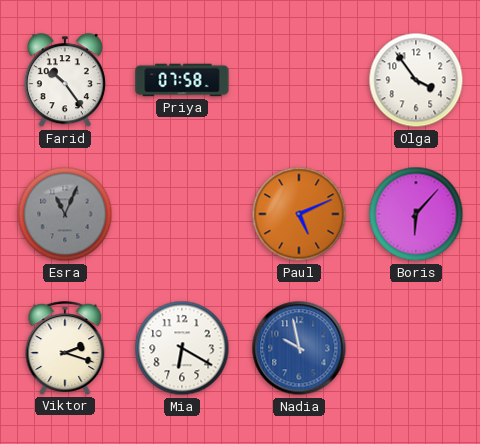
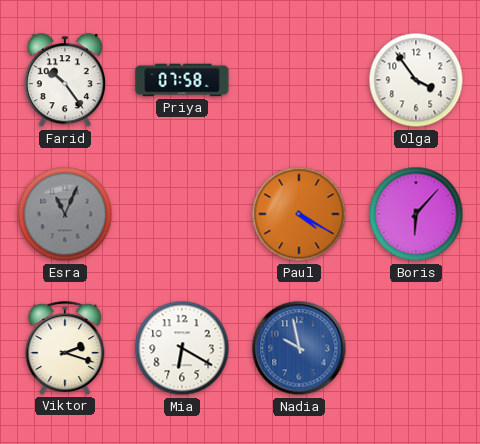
Paul: 5:11 -> 4:20
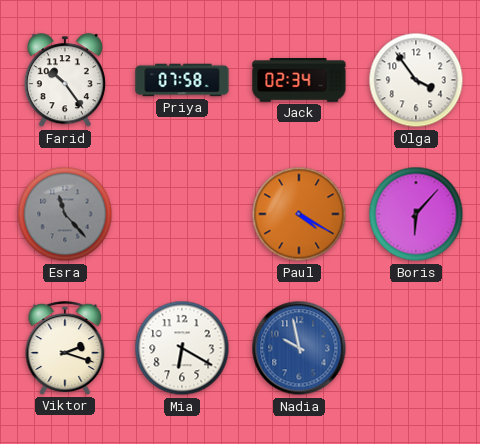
Jack: none -> 02:34
Esra: 11:04 -> 11:23
